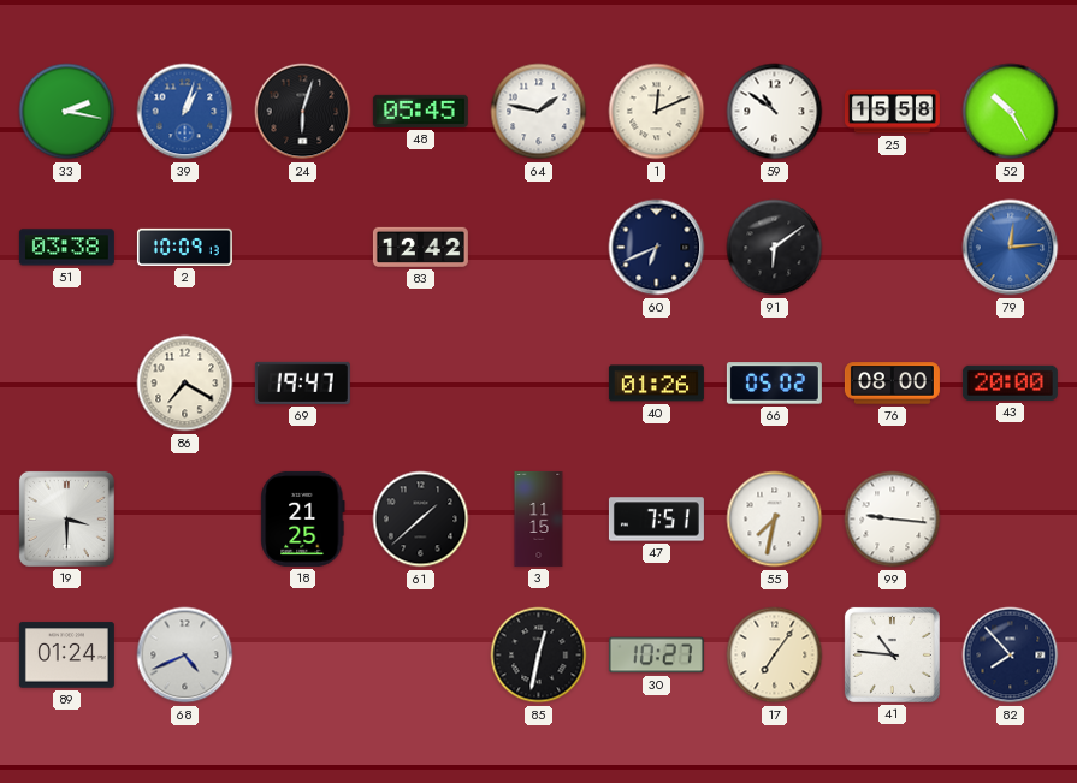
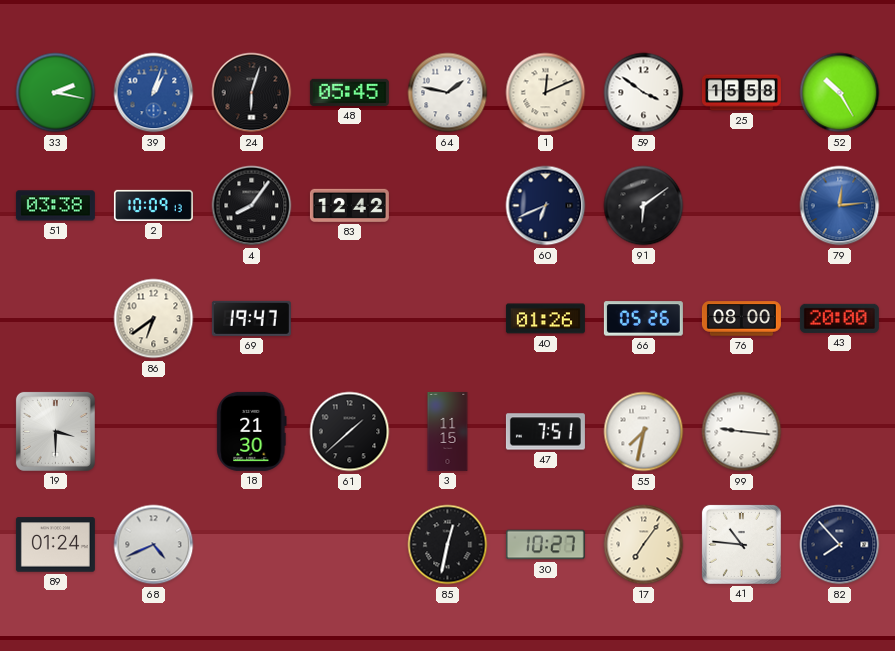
59: 10:51 -> 3:51
4: none -> 8:06
86: 7:20 -> 6:39
66: 05:02 -> 05:26
18: 21:25 -> 21:30
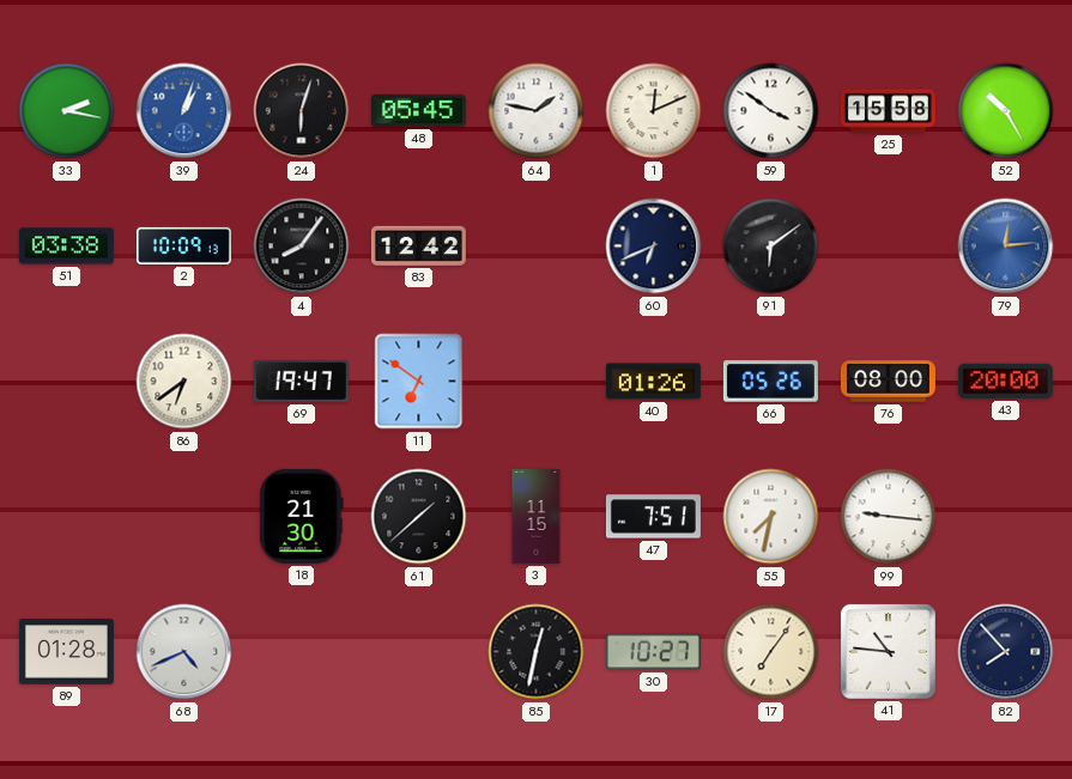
11: none -> 6:51
19: 3:30 -> none
89: 01:24 -> 01:28
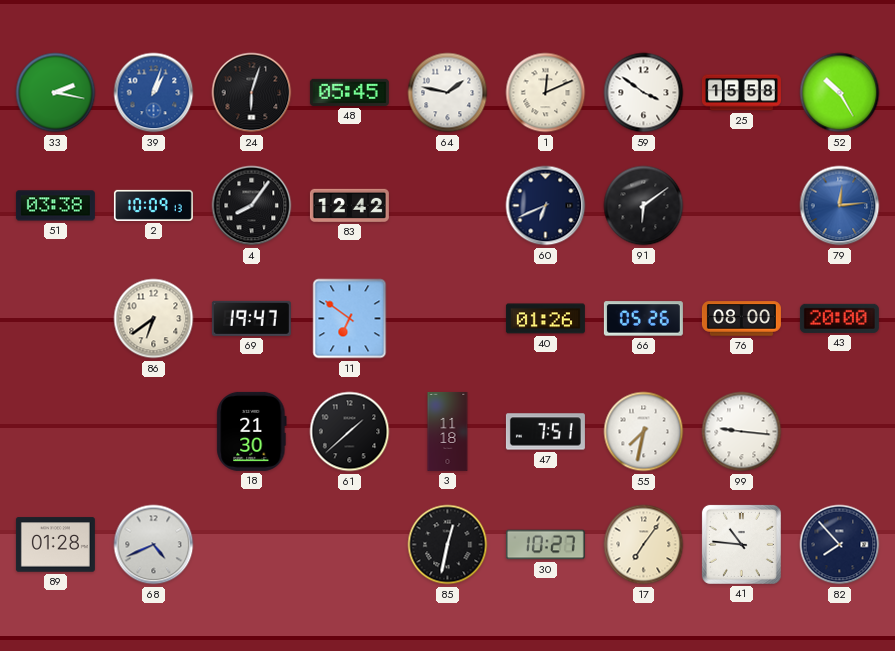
3: 11:15 -> 11:18
